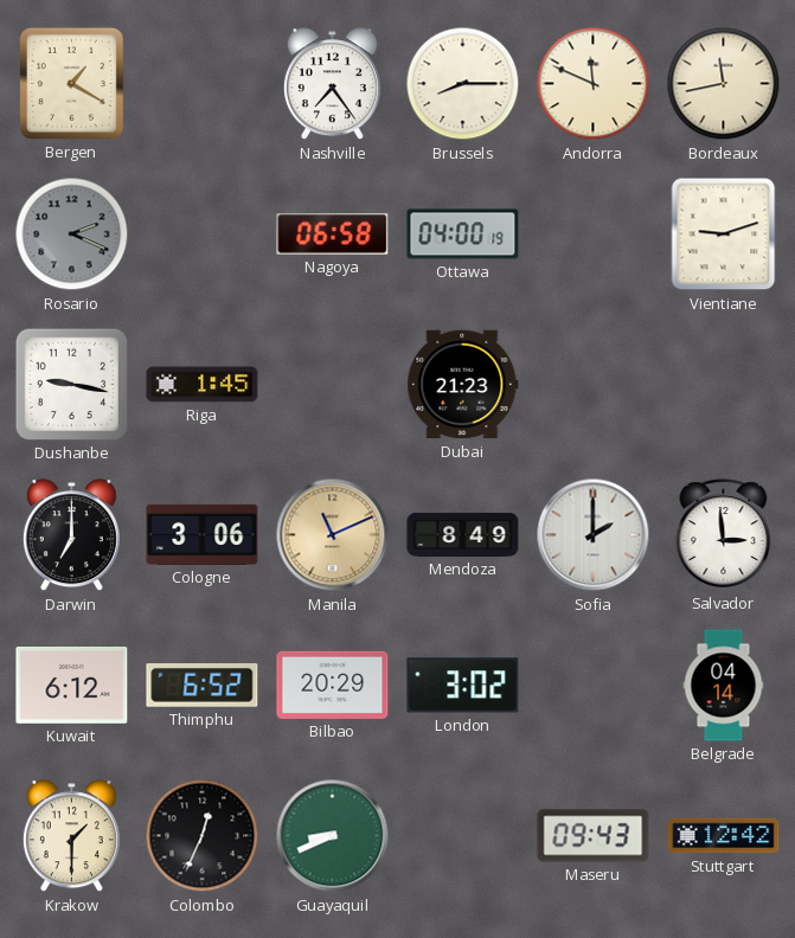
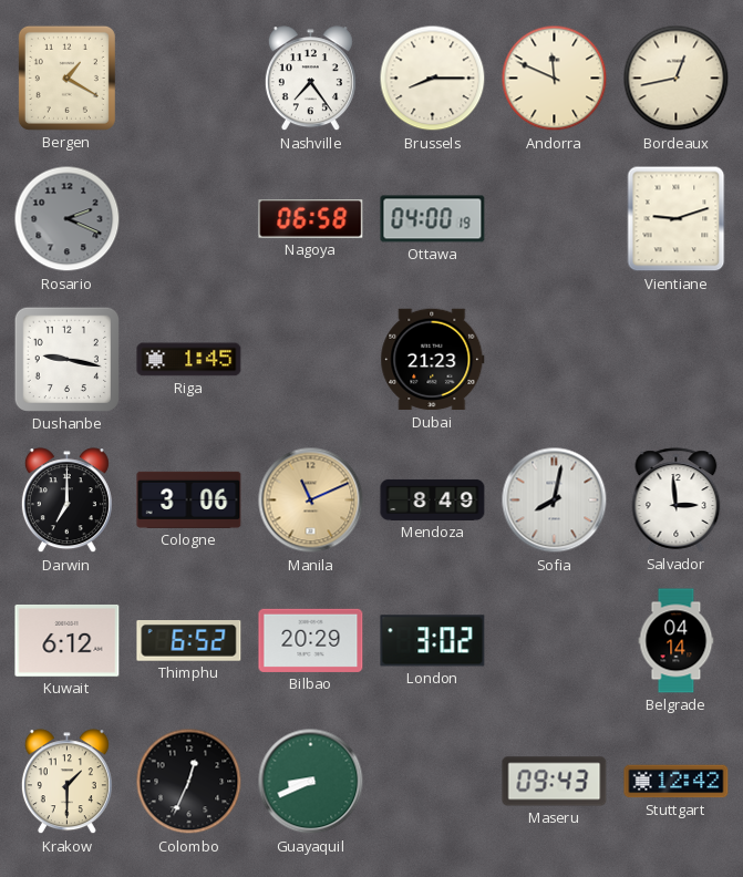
Bordeaux: 11:43 -> 12:43
Sofia: 2:00 -> 8:02
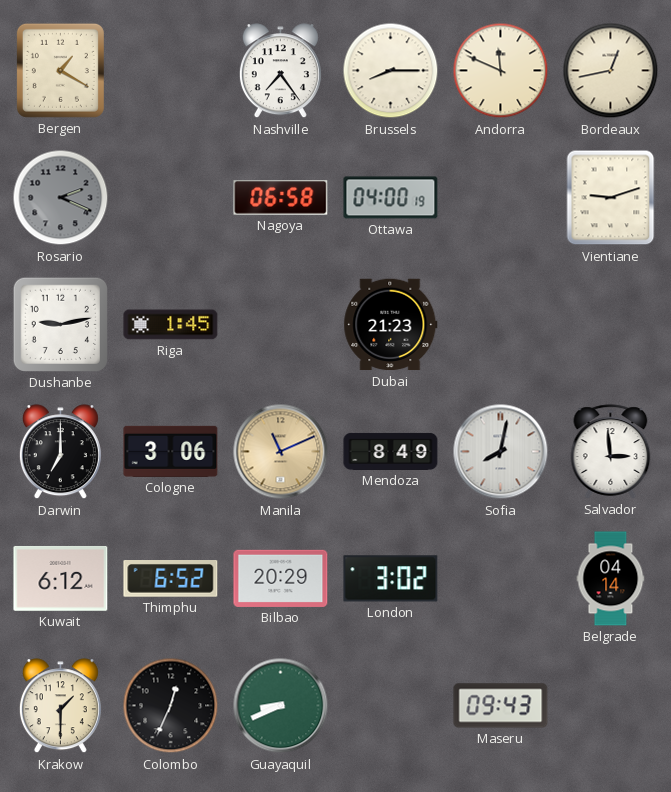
Dushanbe: 9:17 -> 9:13
Stuttgart: 12:42 -> none
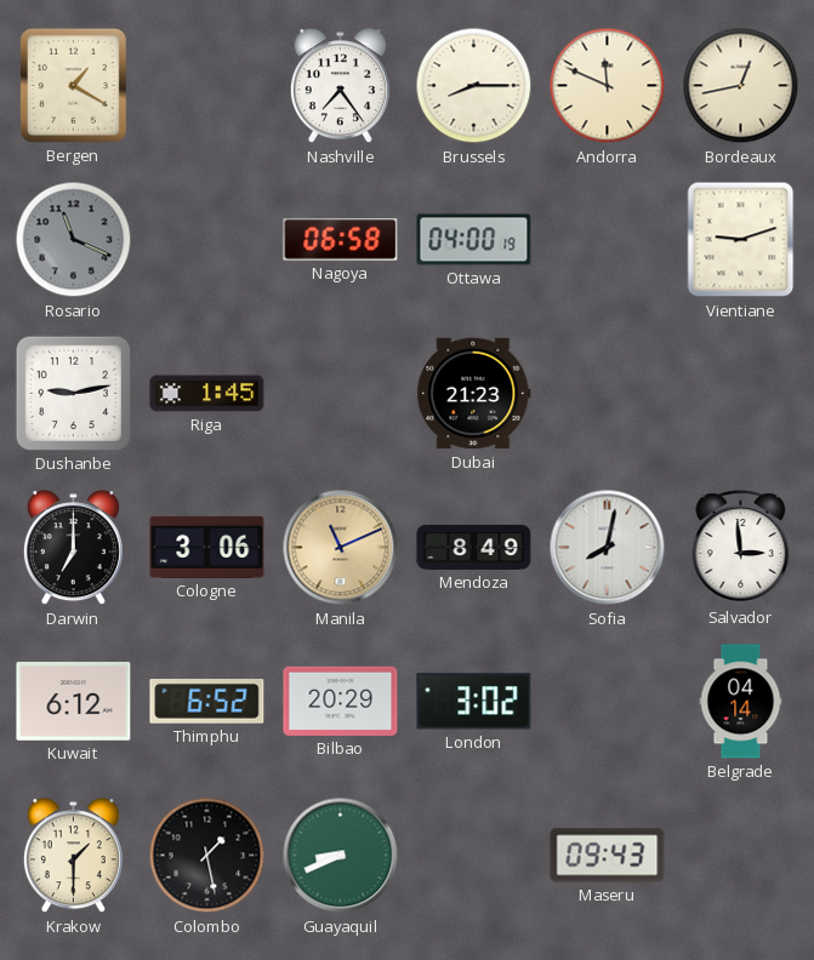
Rosario: 2:19 -> 11:19
Colombo: 12:34 -> 1:28
